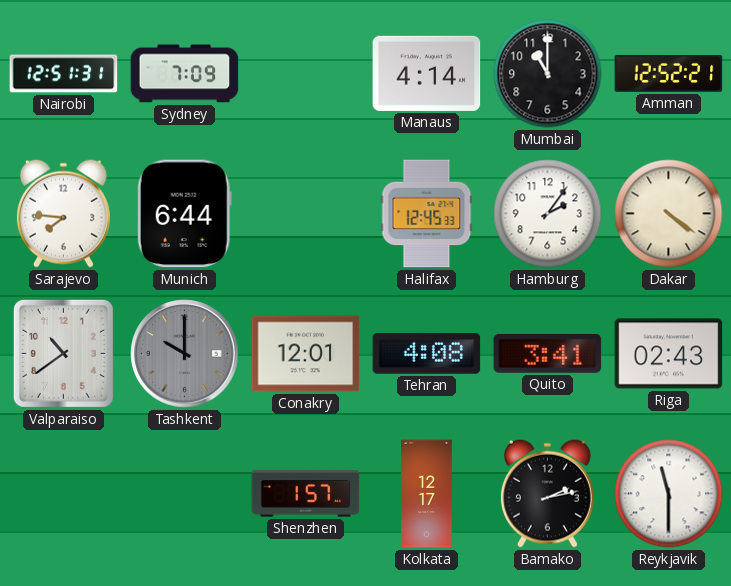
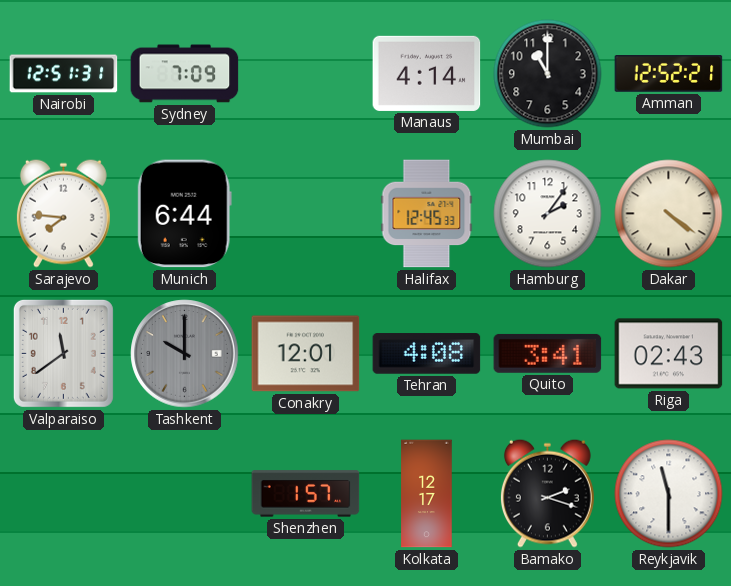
Valparaiso: 10:39 -> 11:39
Bamako: 2:13 -> 2:18
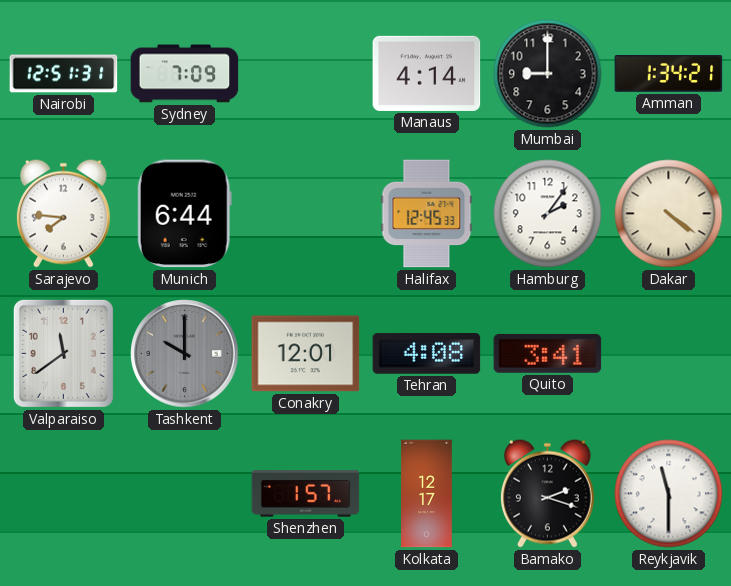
Mumbai: 11:00 -> 9:00
Amman: 12:52 -> 1:34
Riga: 02:43 -> none
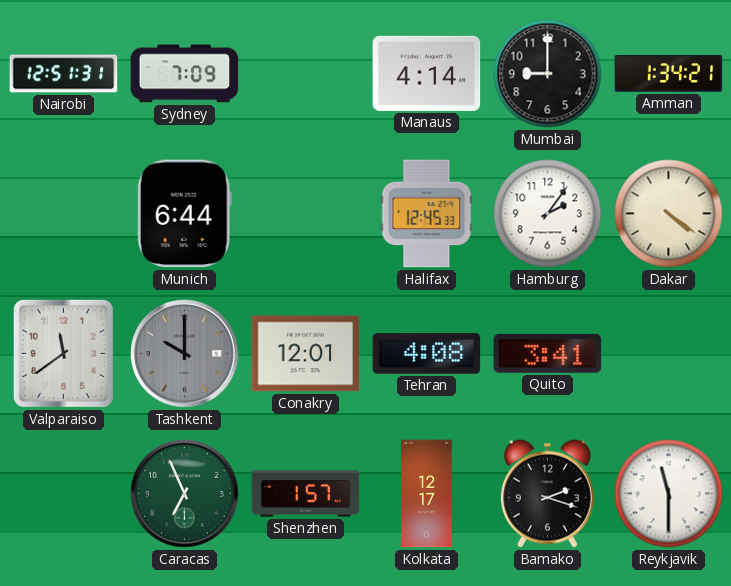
Sarajevo: 7:46 -> none
Caracas: none -> 6:56
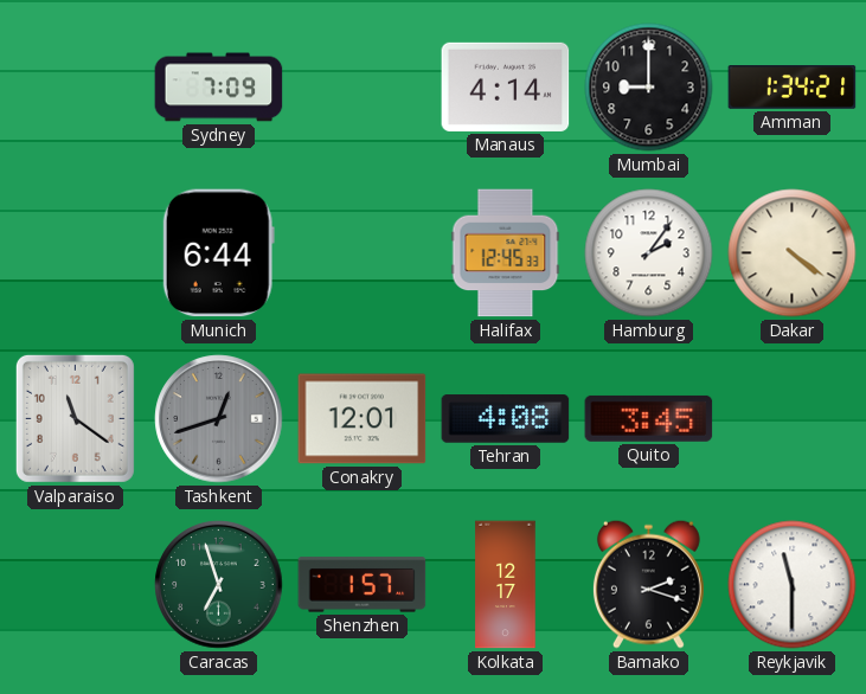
Nairobi: 12:51 -> none
Valparaiso: 11:39 -> 11:21
Tashkent: 10:00 -> 12:42
Quito: 3:41 -> 3:45
Caracas: 6:56 -> 6:57
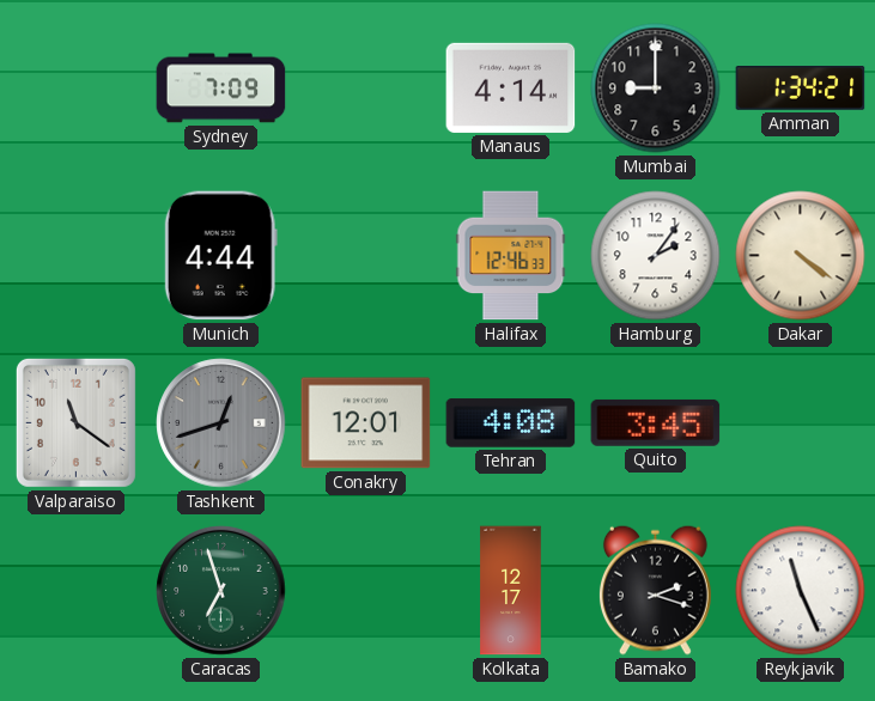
Munich: 6:44 -> 4:44
Halifax: 12:45 -> 12:46
Shenzhen: 1:57 -> none
Reykjavik: 11:30 -> 11:26
